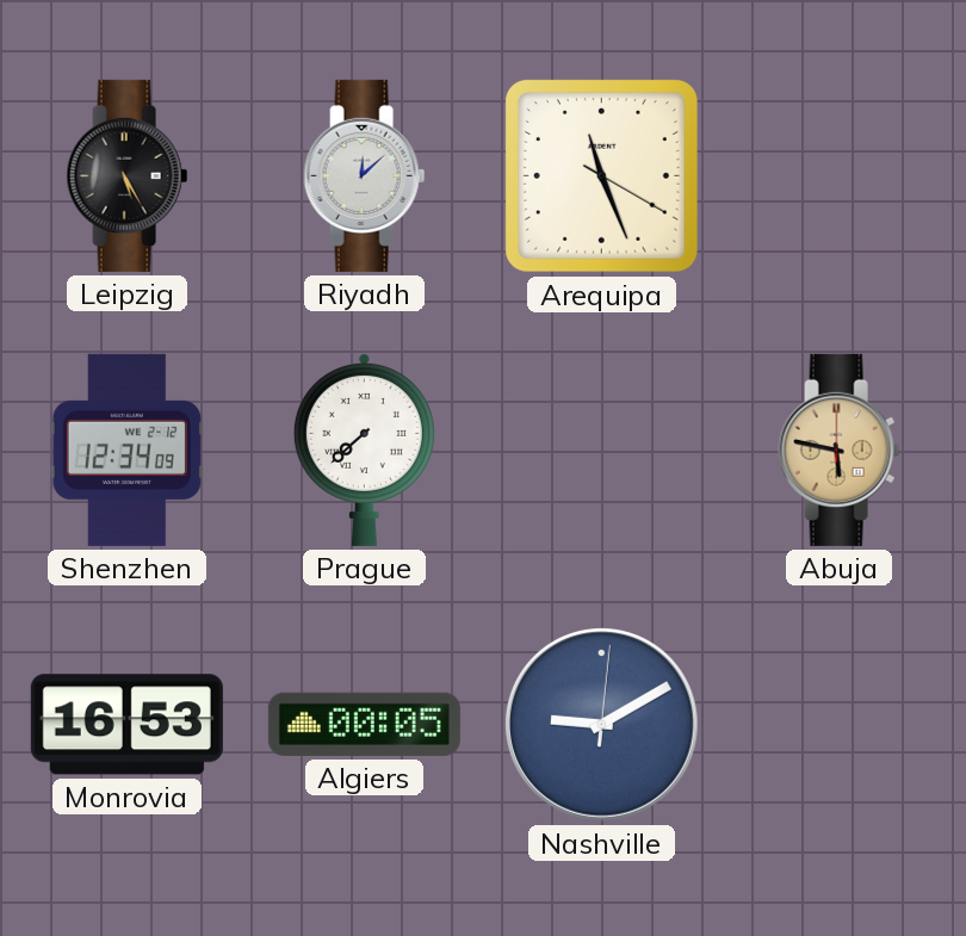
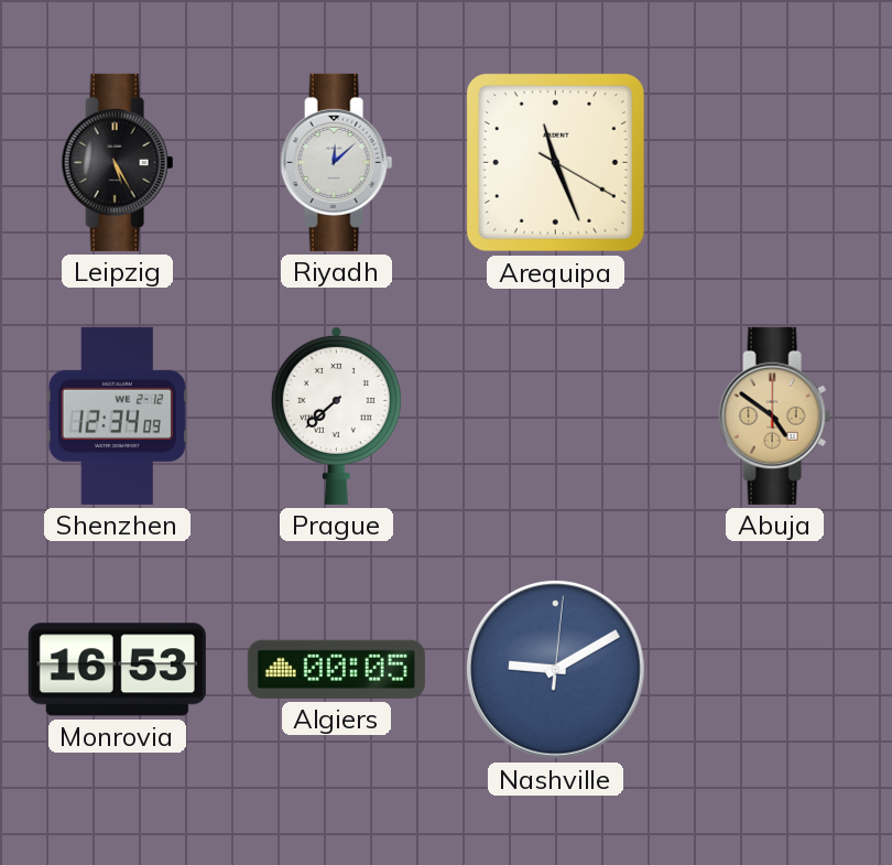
Abuja: 5:47 -> 4:51
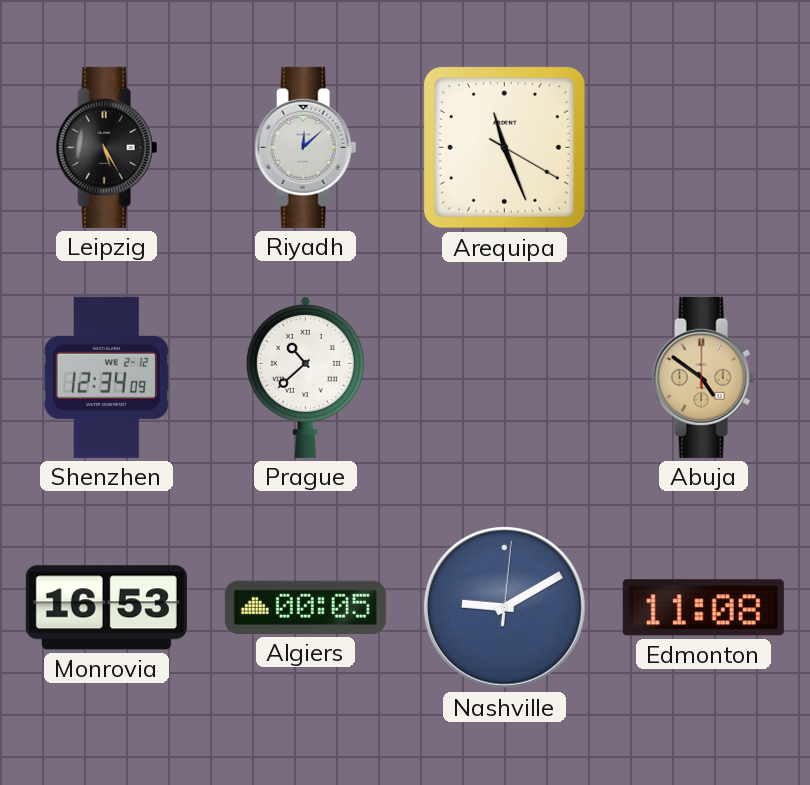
Prague: 7:38 -> 10:38
Edmonton: none -> 11:08
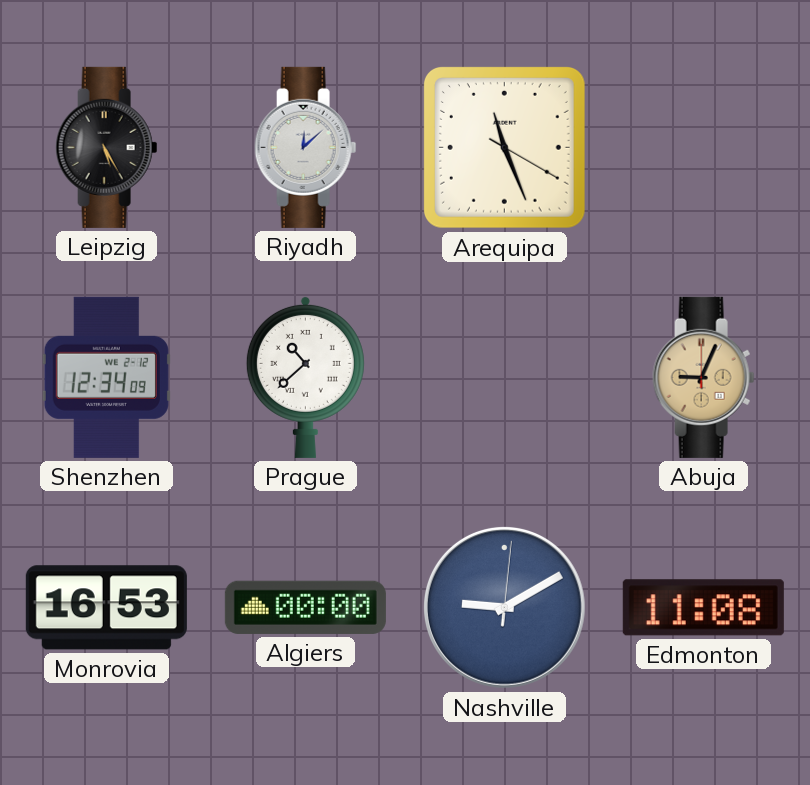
Abuja: 4:51 -> 9:04
Algiers: 00:05 -> 00:00
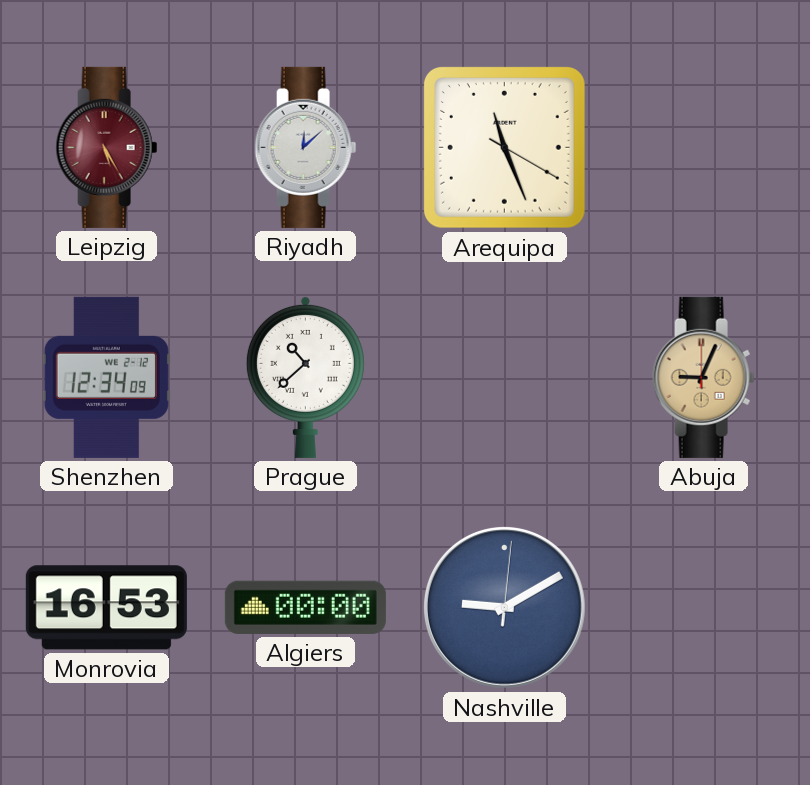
Leipzig dial: black -> burgundy
Edmonton: 11:08 -> none
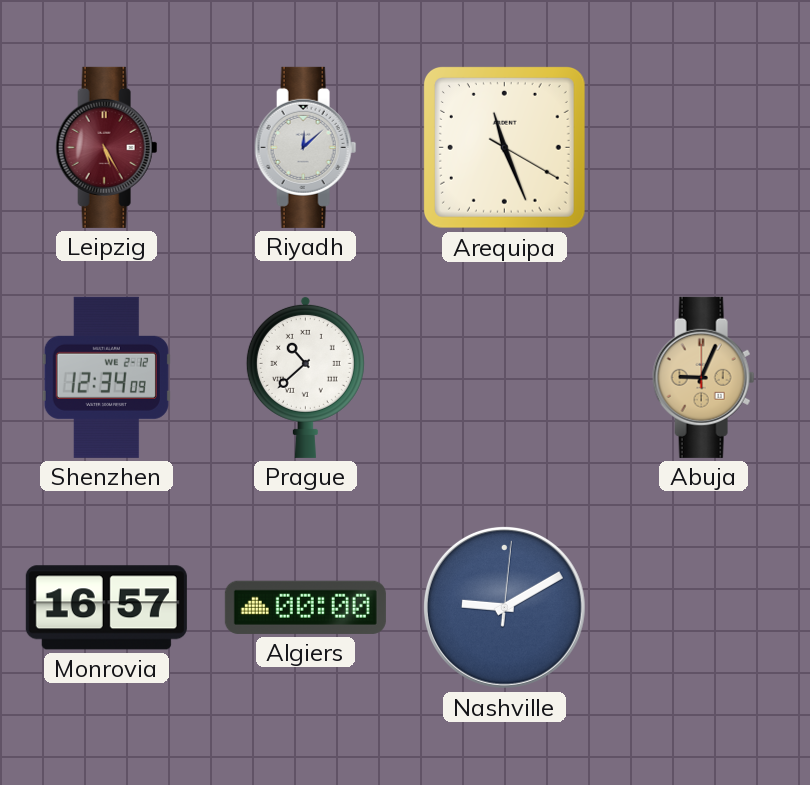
Monrovia: 16:53 -> 16:57
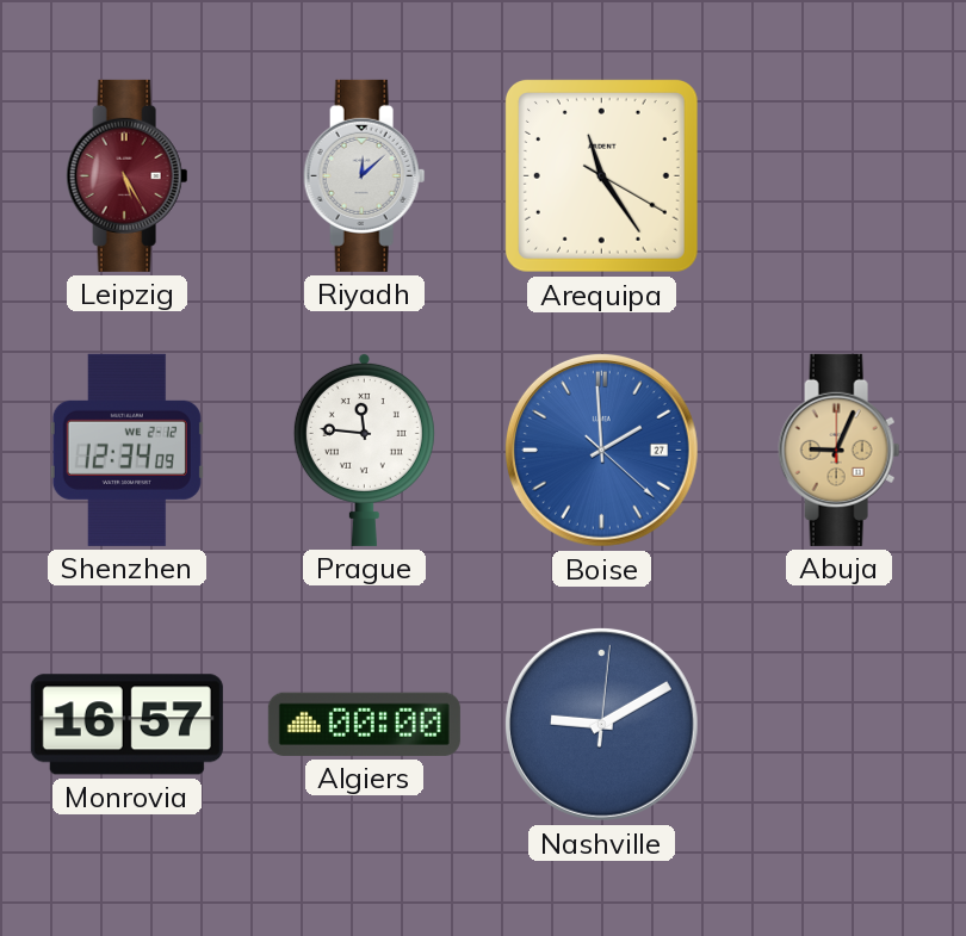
Arequipa: 11:26 -> 11:24
Prague: 10:38 -> 11:46
Boise: none -> 1:59
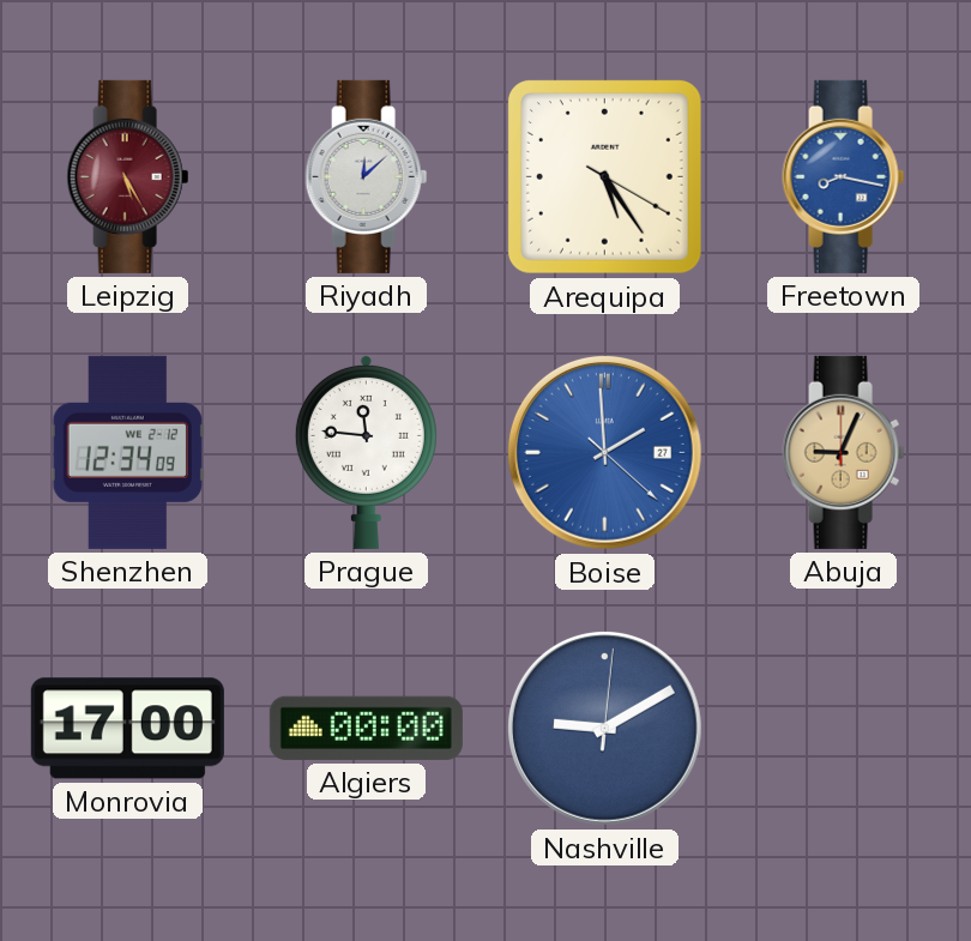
Arequipa: 11:24 -> 5:24
Freetown: none -> 8:17
Monrovia: 16:57 -> 17:00
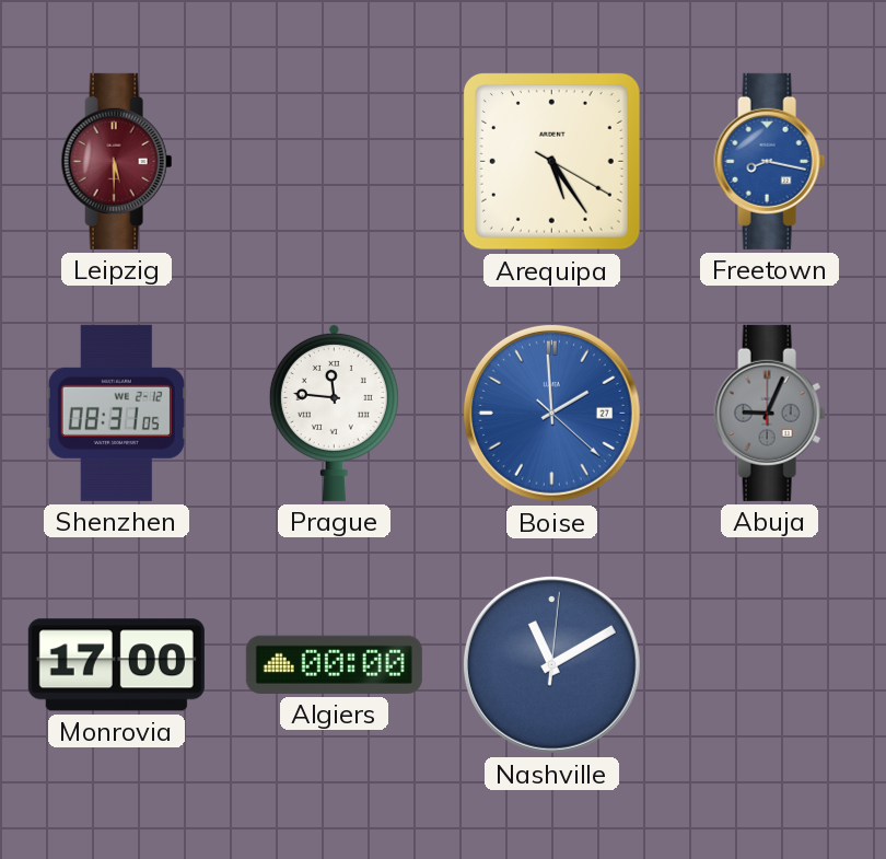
Leipzig: 5:25 -> 5:30
Riyadh: 12:08 -> none
Shenzhen: 12:34 -> 08:31
Abuja dial: champagne -> grey
Nashville: 9:10 -> 11:10
